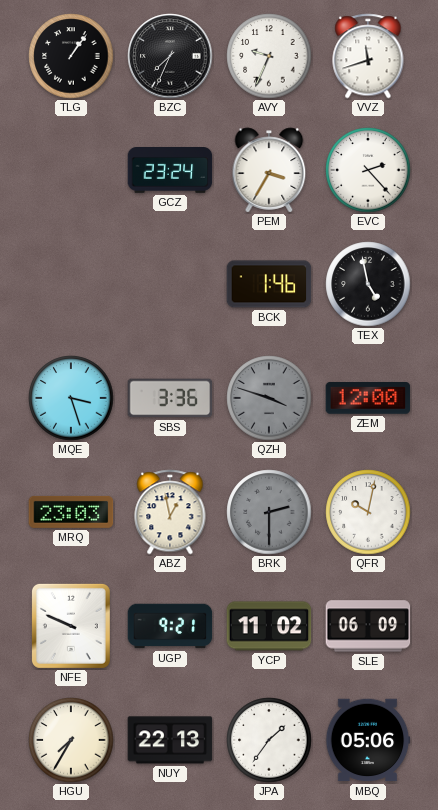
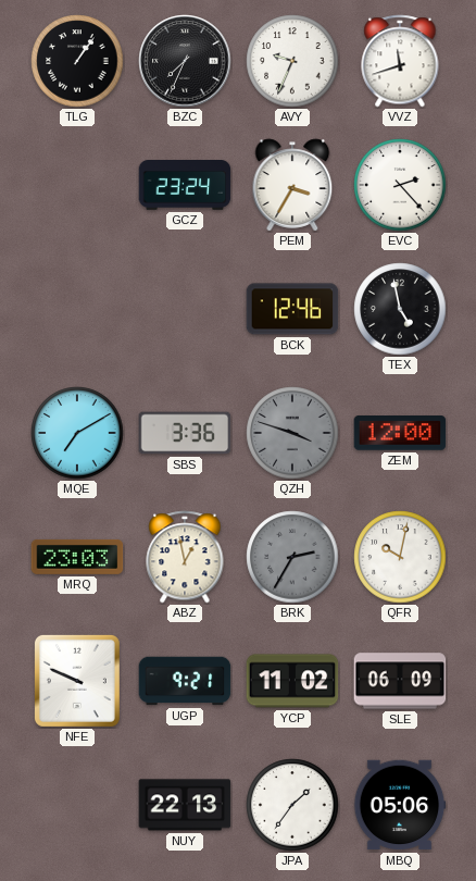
BCK: 1:46 -> 12:46
MQE: 3:27 -> 7:10
BRK: 2:30 -> 2:35
HGU: 7:35 -> none
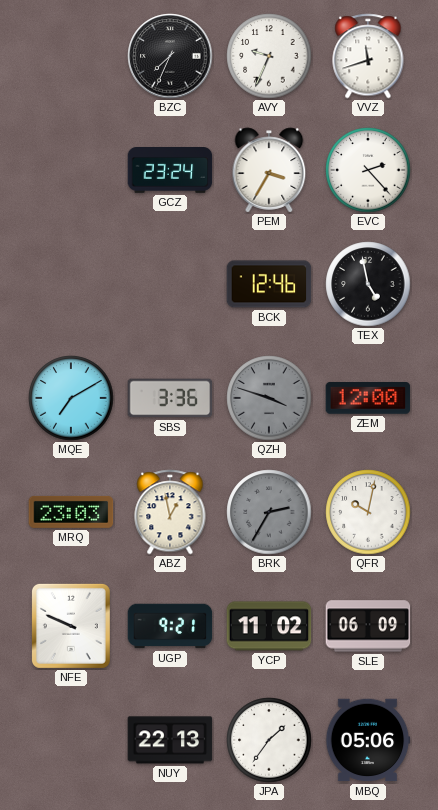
TLG: 1:06 -> none
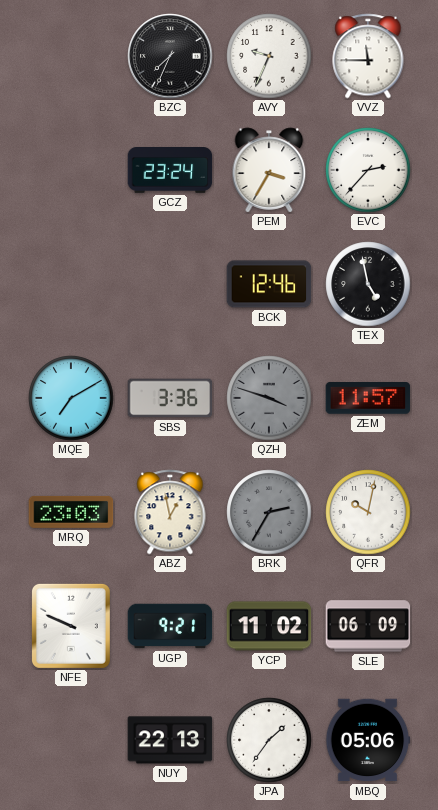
VVZ: 11:42 -> 11:45
EVC: 2:23 -> 2:37
ZEM: 12:00 -> 11:57
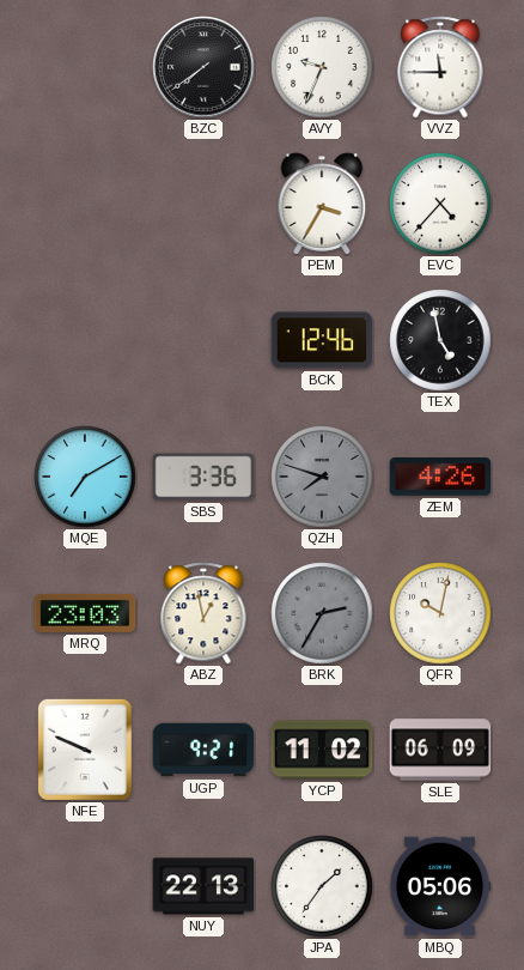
BZC: 7:34 -> 7:39
GCZ: 23:24 -> none
EVC: 2:37 -> 4:37
QZH: 3:48 -> 7:48
ZEM: 11:57 -> 4:26
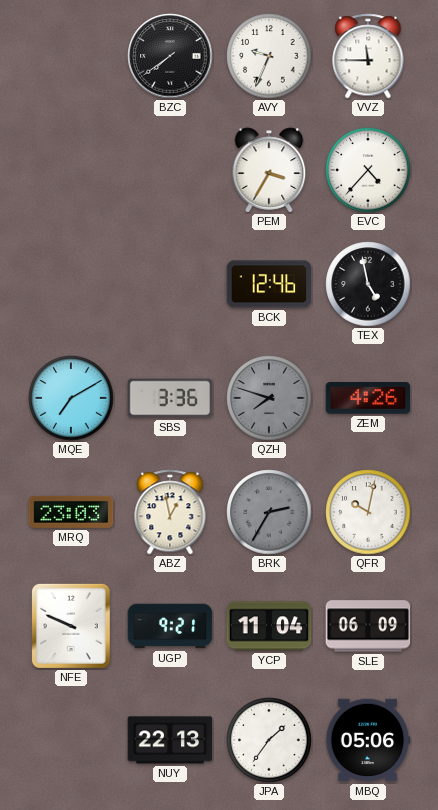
YCP: 11:02 -> 11:04
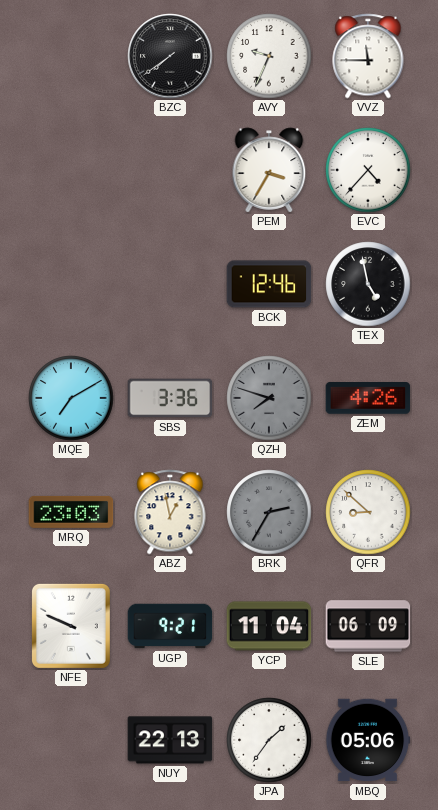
QFR: 10:02 -> 8:52
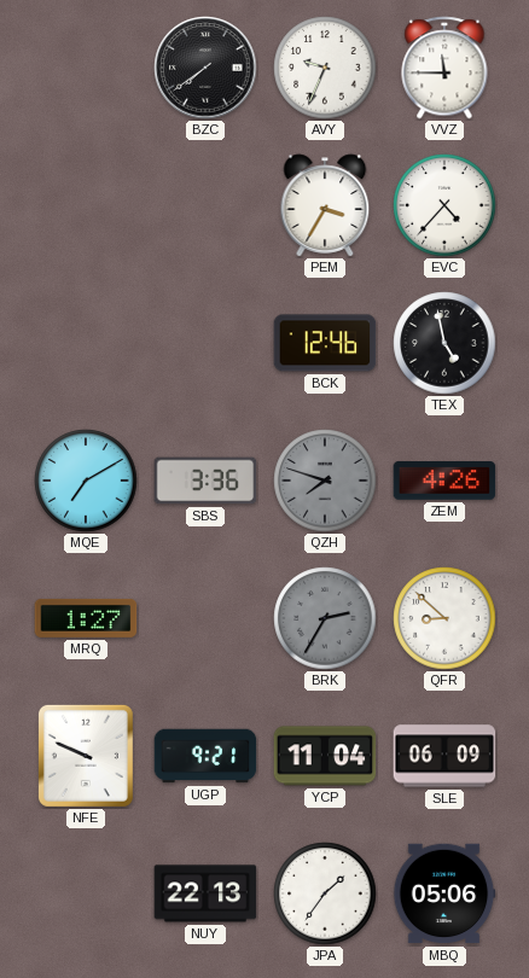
MRQ: 23:03 -> 1:27
ABZ: 12:58 -> none
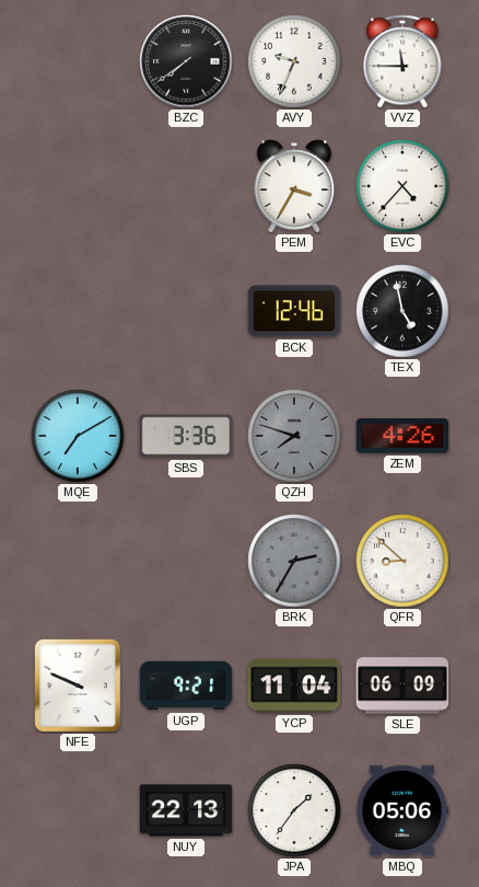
MRQ: 1:27 -> none
